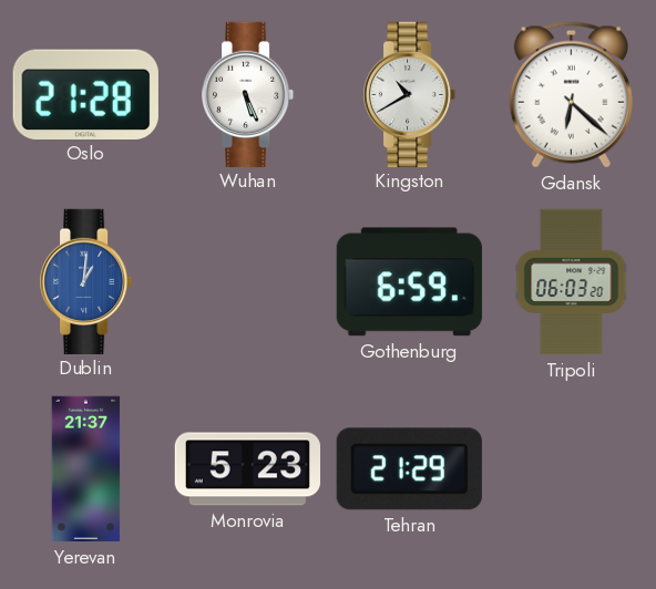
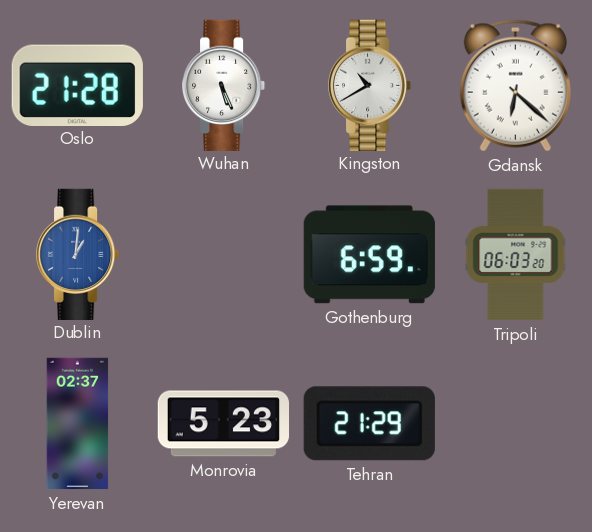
Yerevan: 21:37 -> 02:37
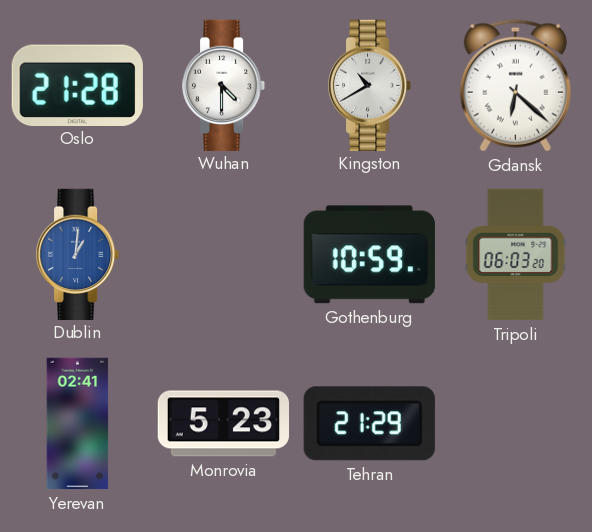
Wuhan: 5:26 -> 4:30
Gothenburg: 6:59 -> 10:59
Yerevan: 02:37 -> 02:41
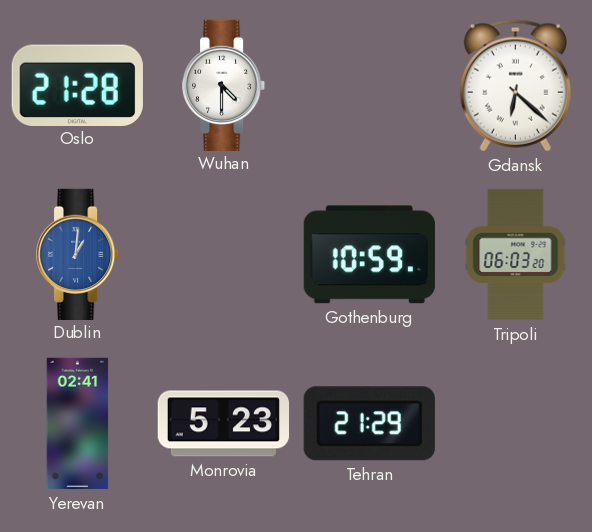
Kingston: 10:40 -> none
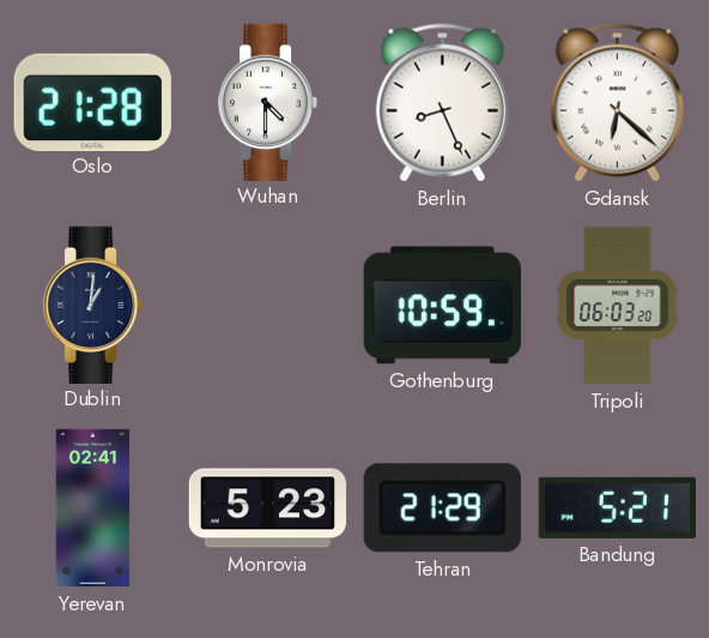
Berlin: none -> 8:26
Dublin dial: blue -> navy
Bandung: none -> 5:21
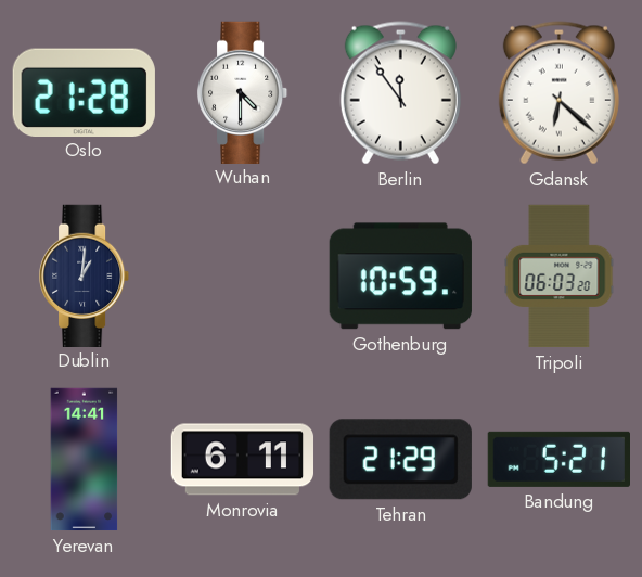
Berlin: 8:26 -> 11:54
Yerevan: 02:41 -> 14:41
Monrovia: 5:23 -> 6:11
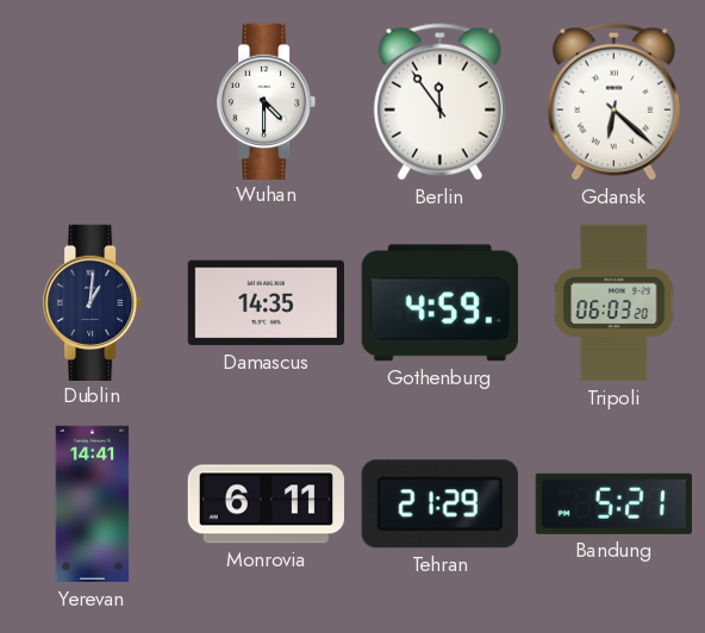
Oslo: 21:28 -> none
Damascus: none -> 14:35
Gothenburg: 10:59 -> 4:59
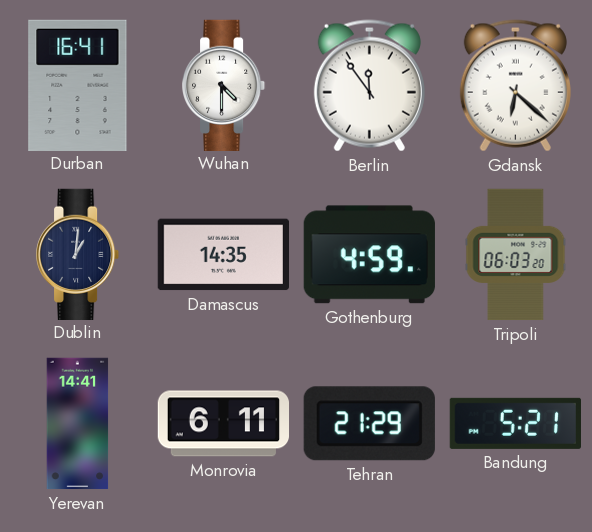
Durban: none -> 16:41
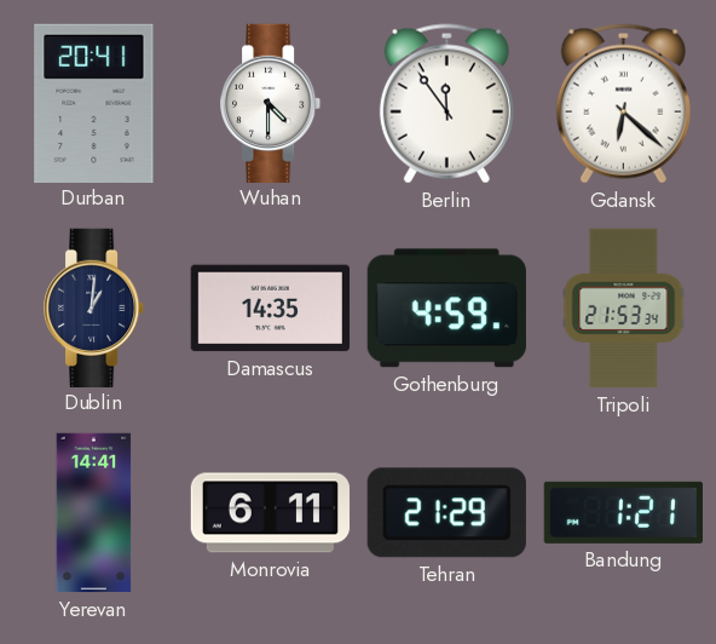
Durban: 16:41 -> 20:41
Tripoli: 06:03 -> 21:53
Bandung: 5:21 -> 1:21
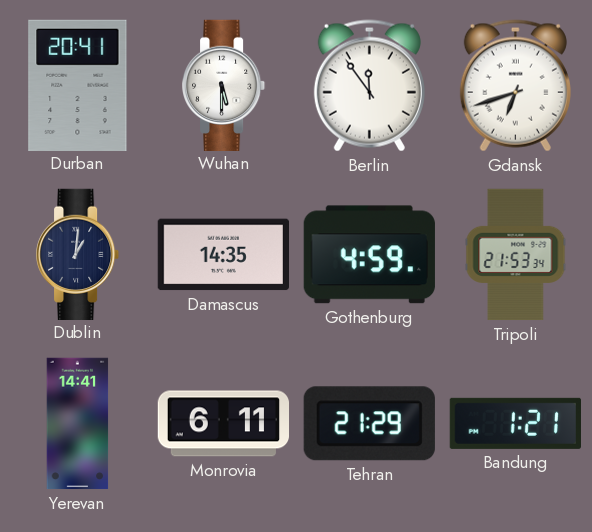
Wuhan: 4:30 -> 5:30
Gdansk: 6:22 -> 6:42
